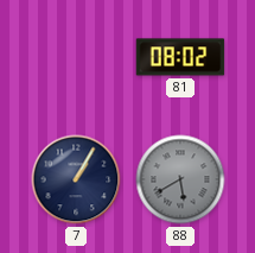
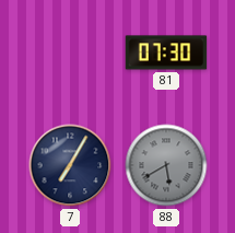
81: 08:02 -> 07:30
7: 1:05 -> 7:05
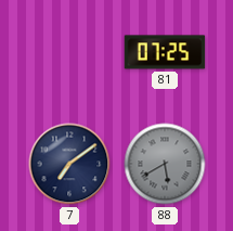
81: 07:30 -> 07:25
7: 7:05 -> 7:09
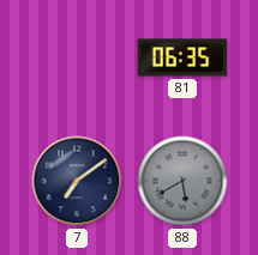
81: 07:25 -> 06:35
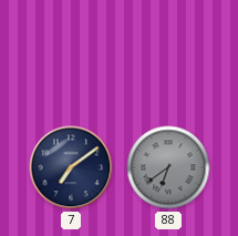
81: 06:35 -> none
88: 5:40 -> 6:39
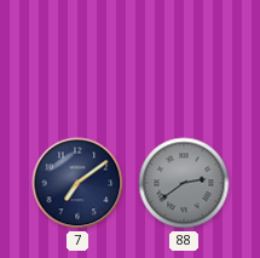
88: 6:39 -> 2:39
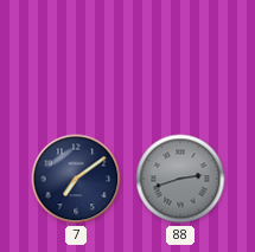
88: 2:39 -> 2:42
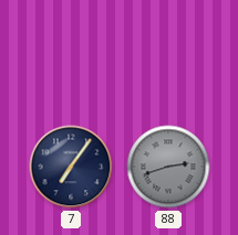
7: 7:09 -> 7:06
